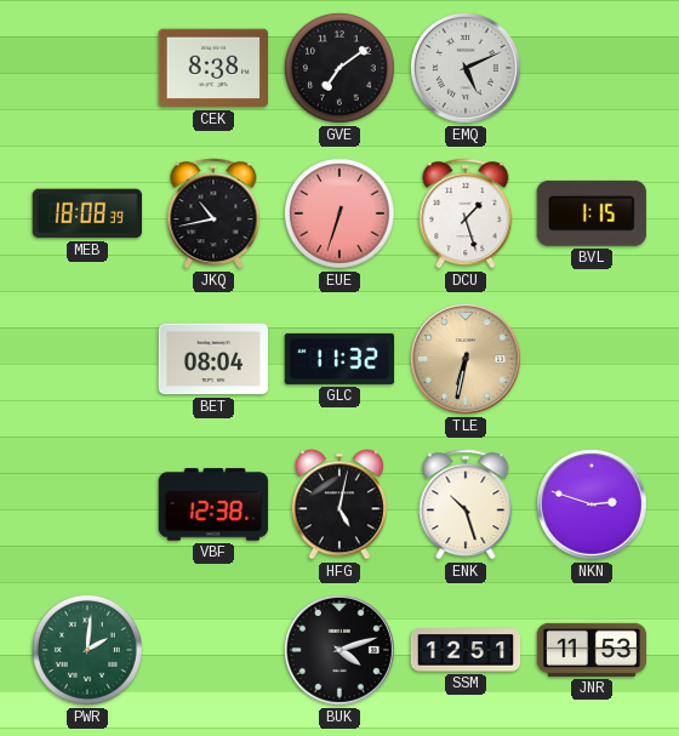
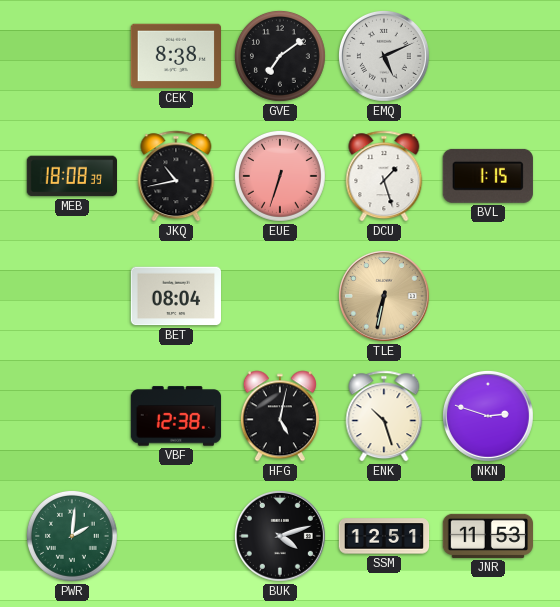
GLC: 11:32 -> none
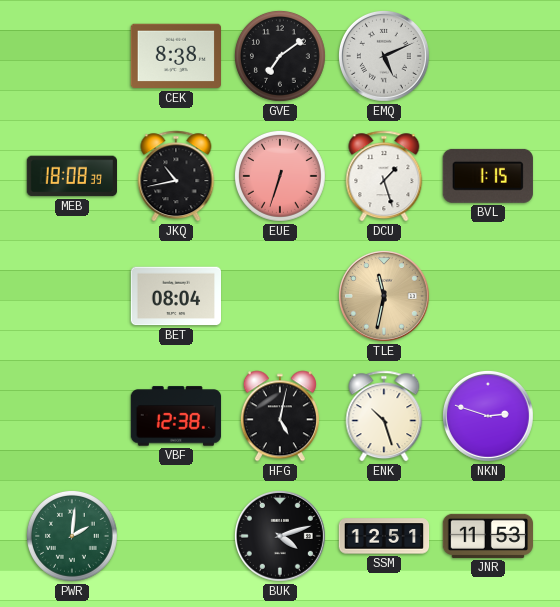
TLE: 6:32 -> 11:32
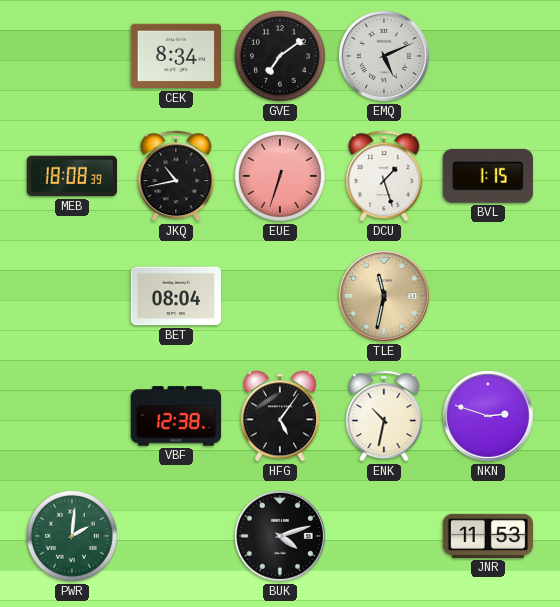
CEK: 8:38 -> 8:34
HFG: 5:02 -> 5:06
ENK: 10:27 -> 10:32
SSM: 12:51 -> none
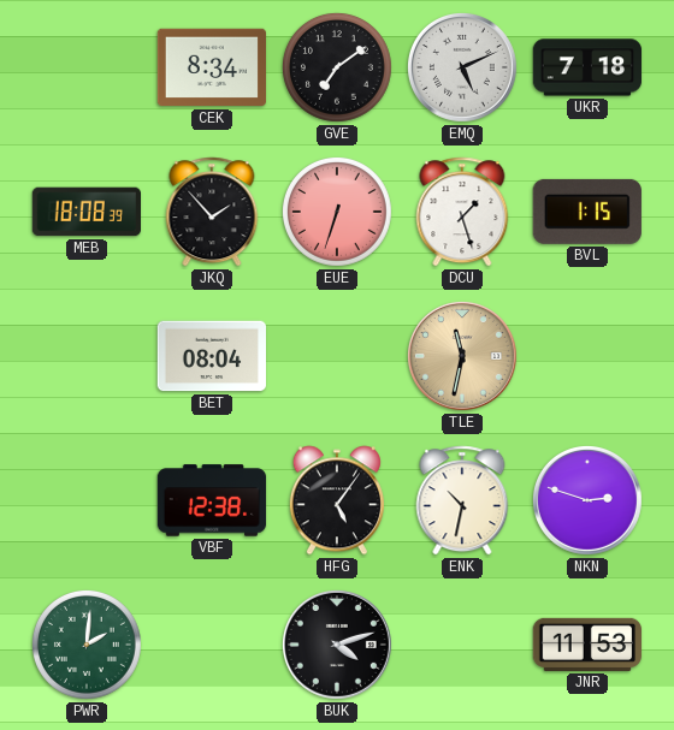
UKR: none -> 7:18
JKQ: 10:43 -> 1:53
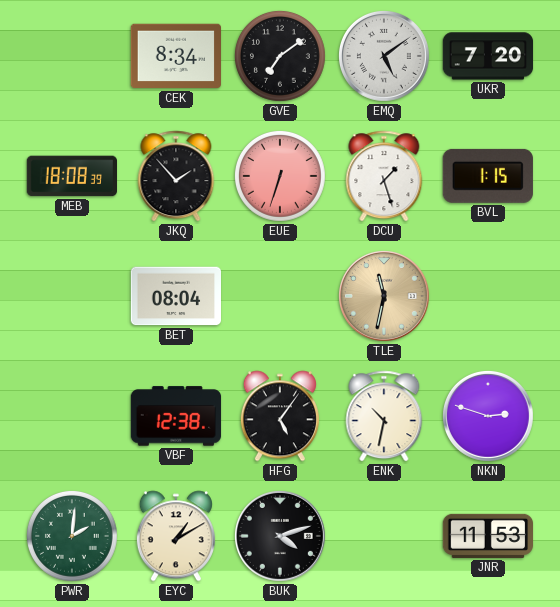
EMQ: 5:11 -> 5:09
UKR: 7:18 -> 7:20
EYC: none -> 1:10
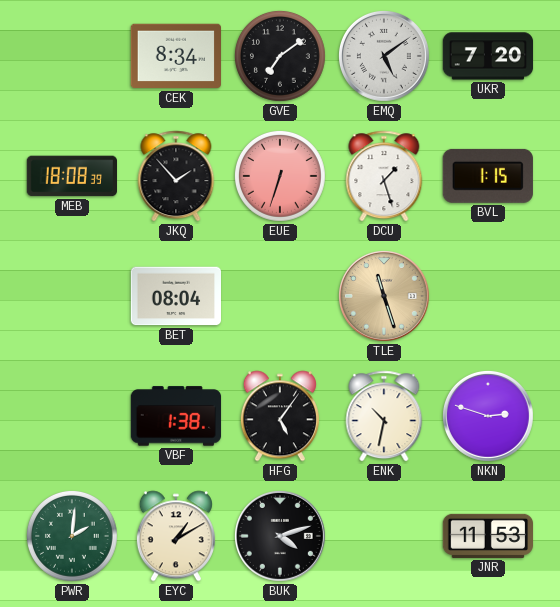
TLE: 11:32 -> 11:27
VBF: 12:38 -> 1:38
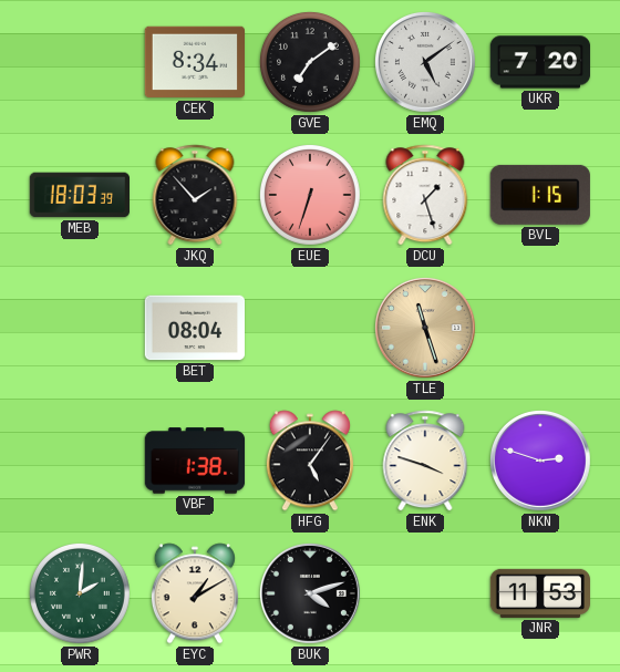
MEB: 18:08 -> 18:03
ENK: 10:32 -> 3:48
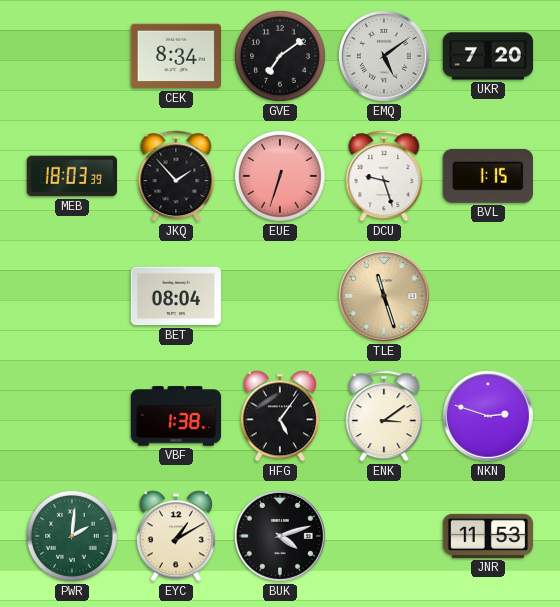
DCU: 1:27 -> 9:27
ENK: 3:48 -> 3:09
